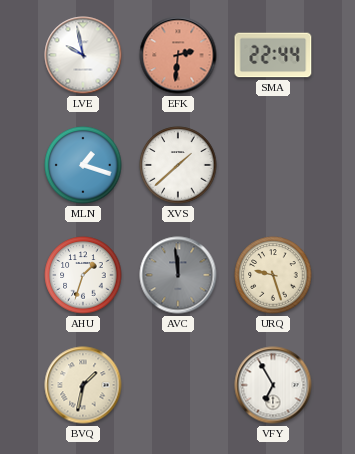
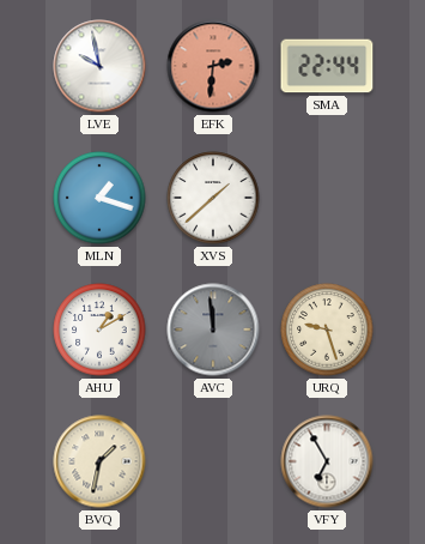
AHU: 1:33 -> 1:10
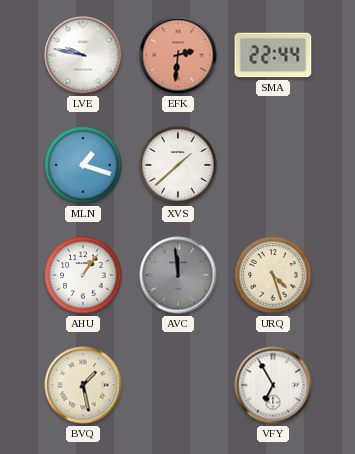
LVE: 9:58 -> 9:47
AHU: 1:10 -> 1:06
URQ: 9:27 -> 4:27
BVQ: 1:32 -> 1:28
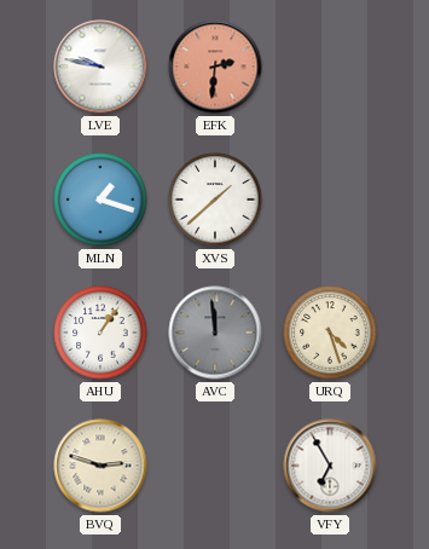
SMA: 22:44 -> none
BVQ: 1:28 -> 2:48
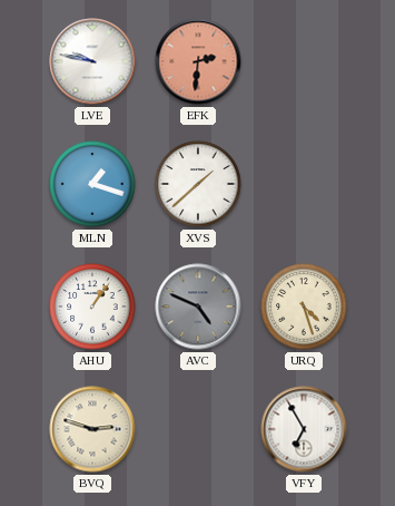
AVC: 11:59 -> 4:49
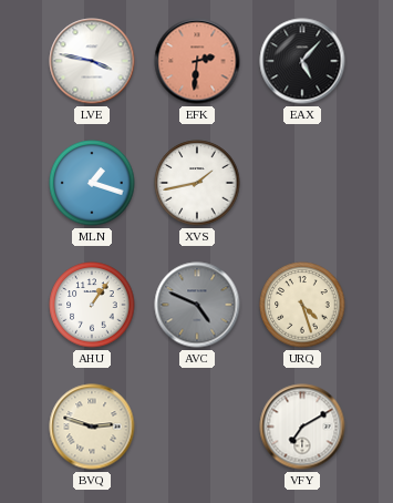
LVE: 9:47 -> 3:47
EAX: none -> 5:07
XVS: 1:38 -> 1:43
VFY: 6:55 -> 7:10
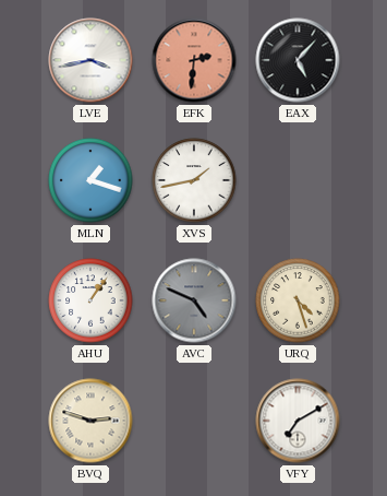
LVE: 3:47 -> 3:43
